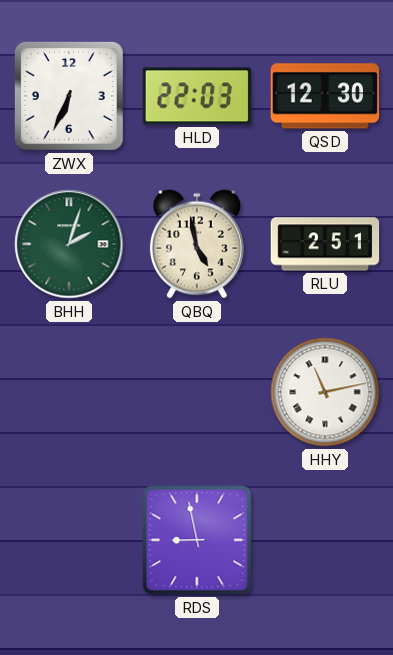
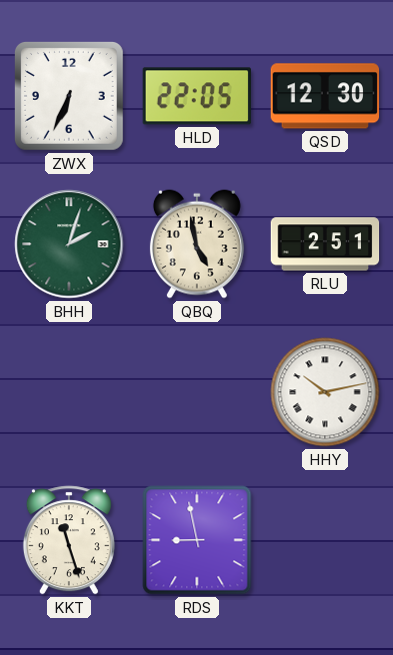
HLD: 22:03 -> 22:05
HHY: 11:13 -> 10:13
KKT: none -> 11:27
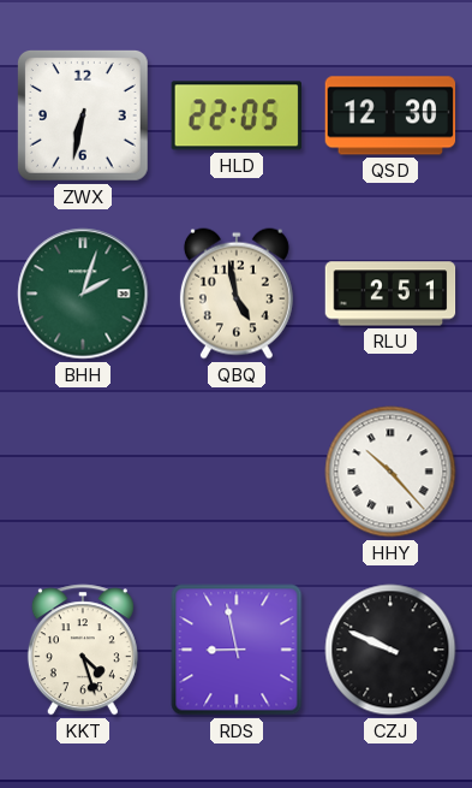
ZWX: 6:34 -> 6:32
HHY: 10:13 -> 10:23
KKT: 11:27 -> 4:27
CZJ: none -> 9:49
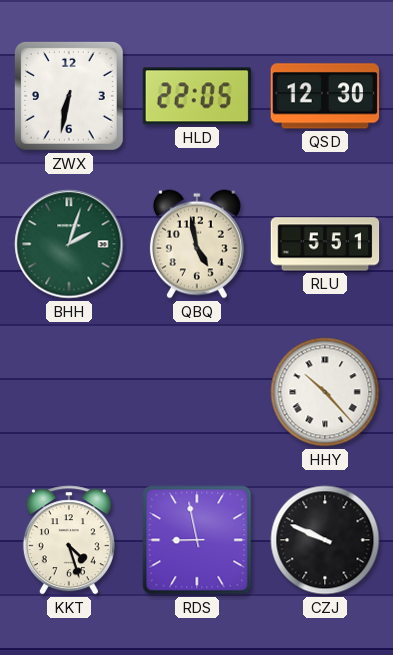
RLU: 2:51 -> 5:51
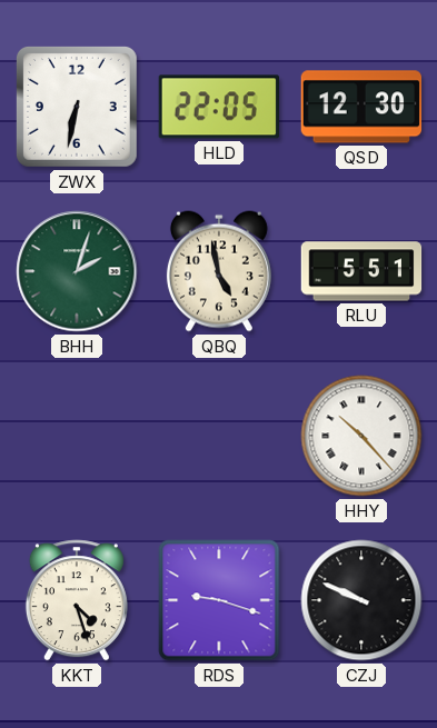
RDS: 8:58 -> 9:18
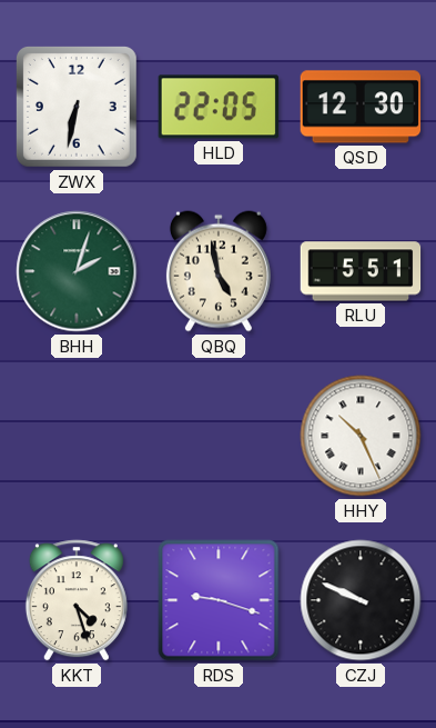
HHY: 10:23 -> 10:26
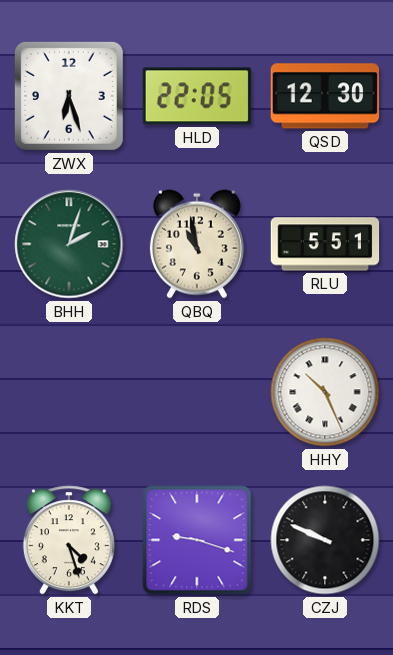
ZWX: 6:32 -> 6:27
QBQ: 4:58 -> 10:58
